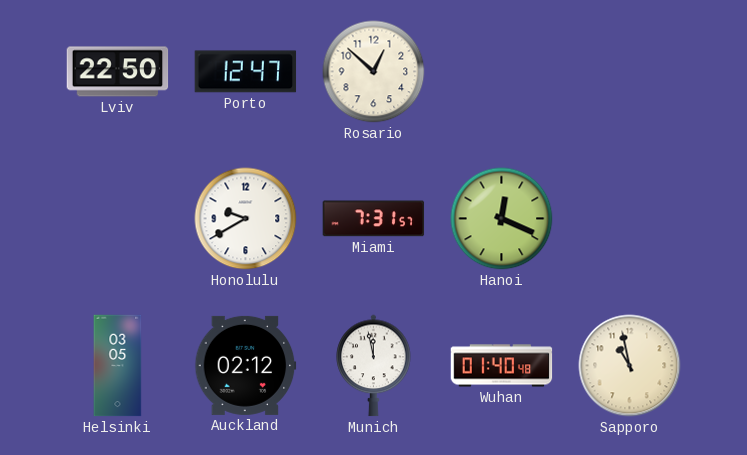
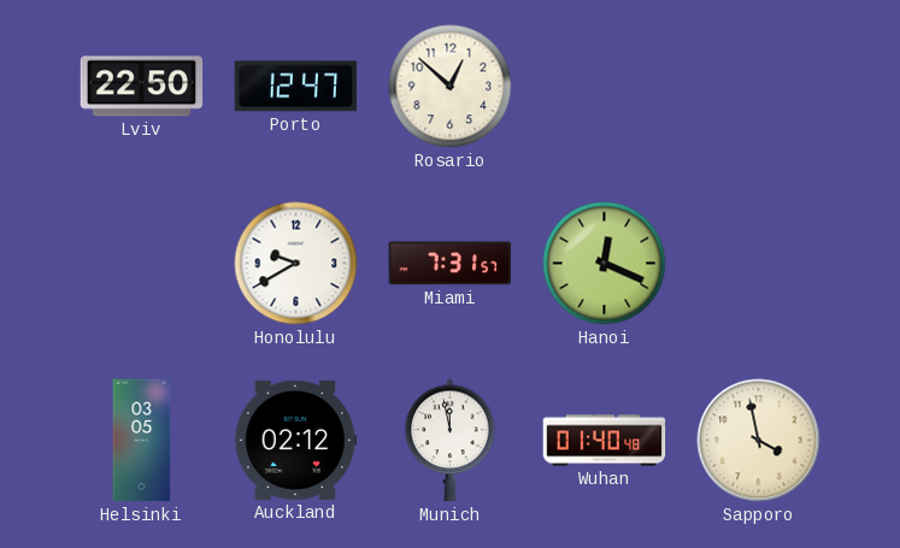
Sapporo: 10:58 -> 3:58
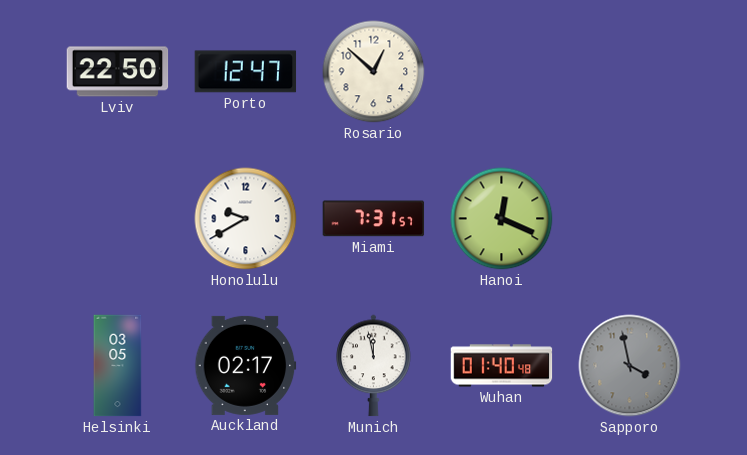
Auckland: 02:12 -> 02:17
Sapporo dial: cream -> grey
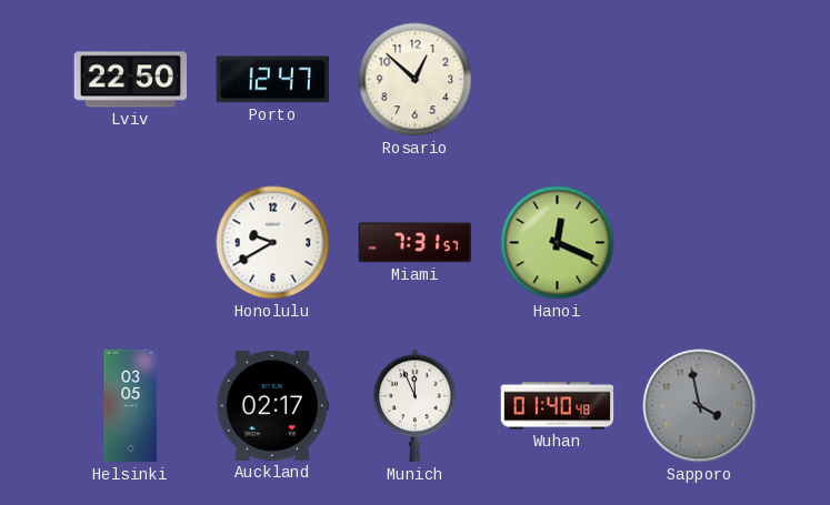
Munich: 11:58 -> 11:56
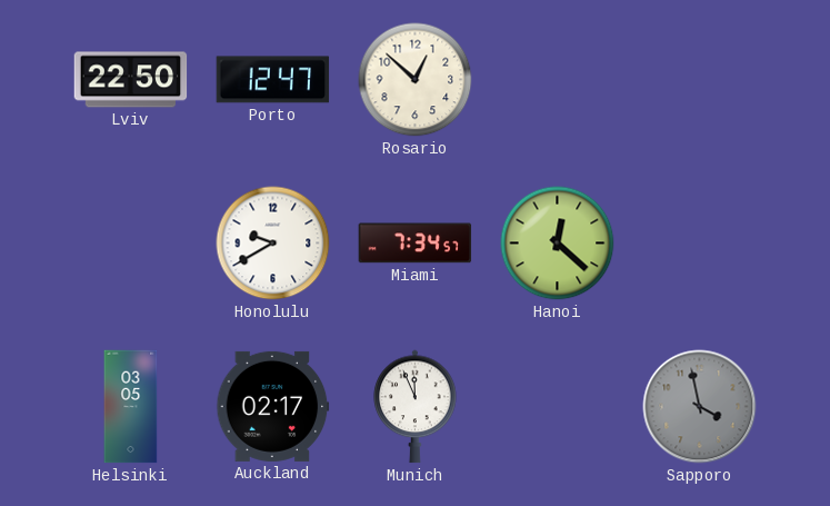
Miami: 7:31 -> 7:34
Hanoi: 12:19 -> 12:22
Wuhan: 01:40 -> none
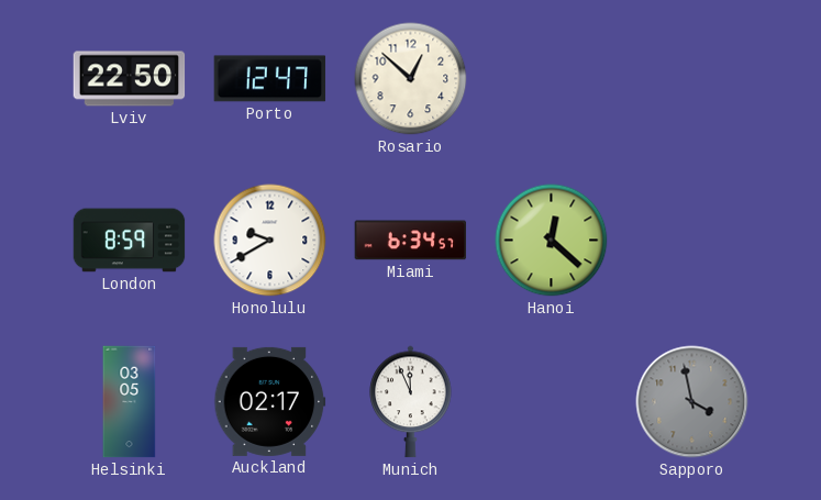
London: none -> 8:59
Miami: 7:34 -> 6:34
